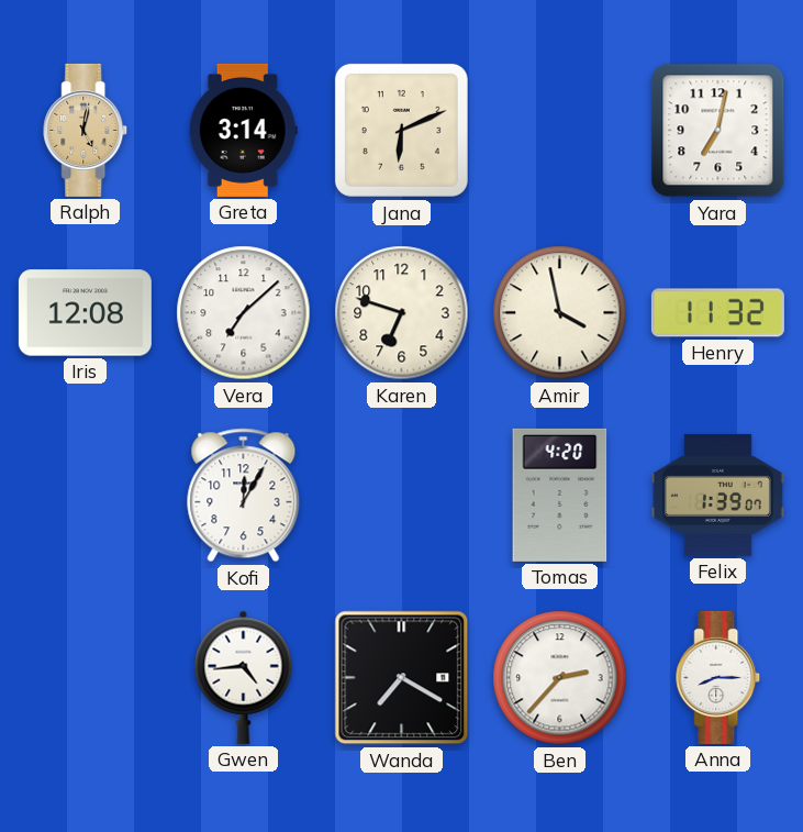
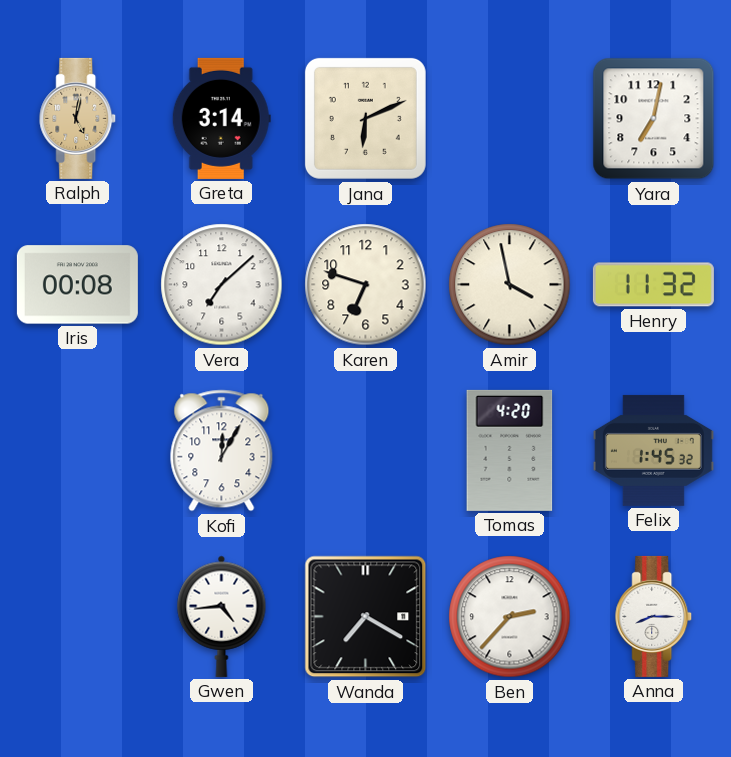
Iris: 12:08 -> 00:08
Felix: 1:39 -> 1:45
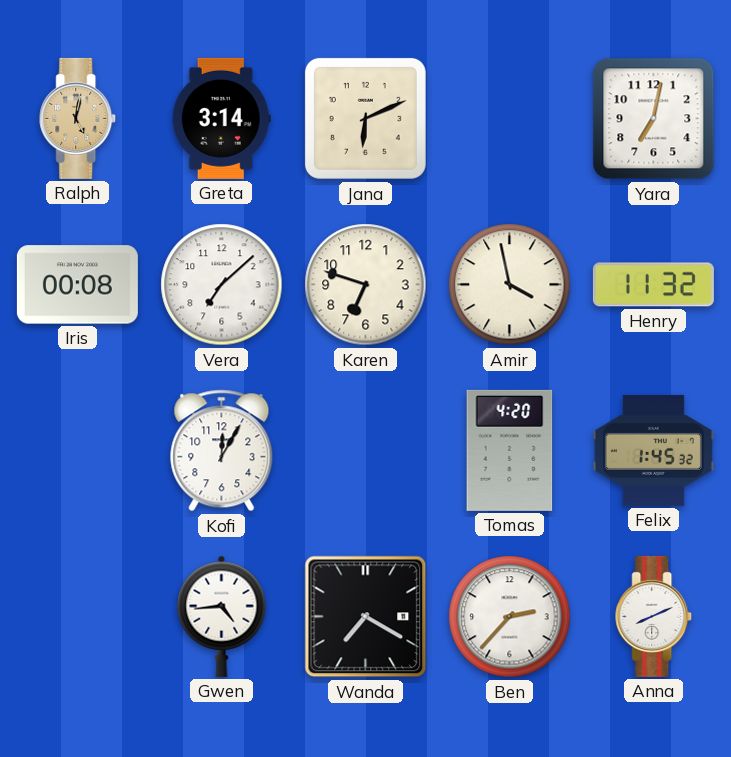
Anna: 8:15 -> 8:11
